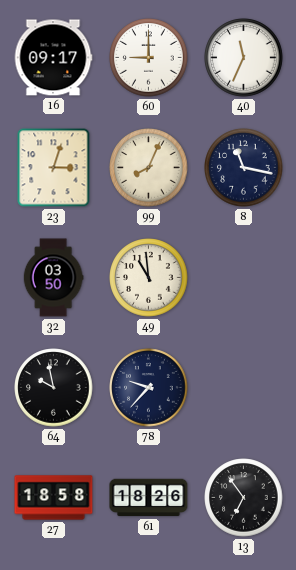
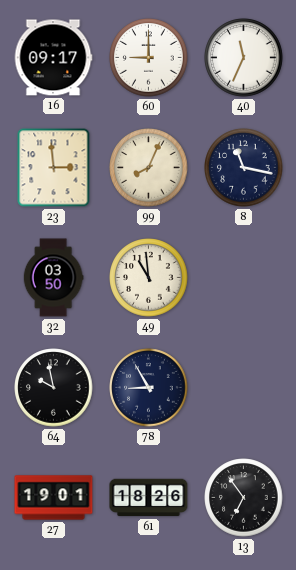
23: 3:03 -> 2:59
78: 9:37 -> 8:55
27: 18:58 -> 19:01
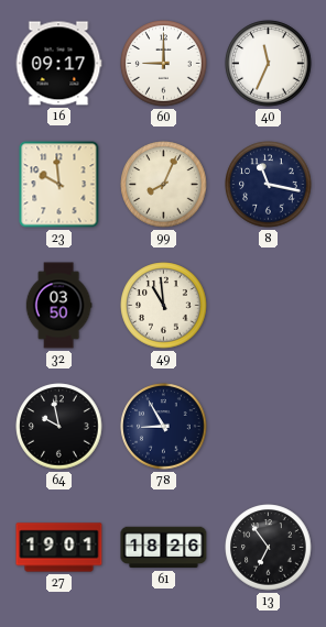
23: 2:59 -> 9:59
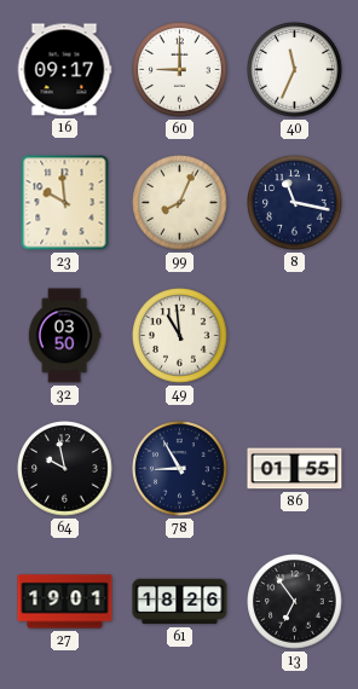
86: none -> 01:55
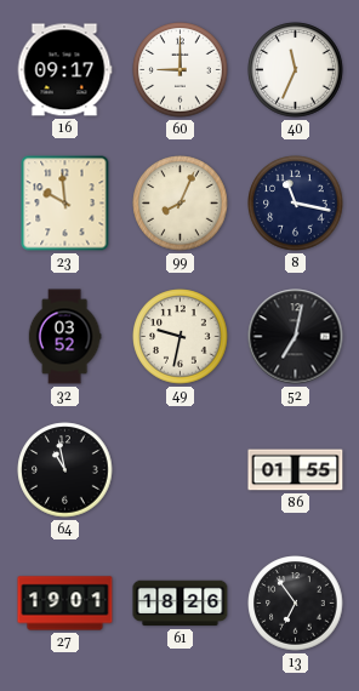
32: 03:50 -> 03:52
49: 10:59 -> 9:32
52: none -> 7:02
64: 9:58 -> 10:58
78: 8:55 -> none
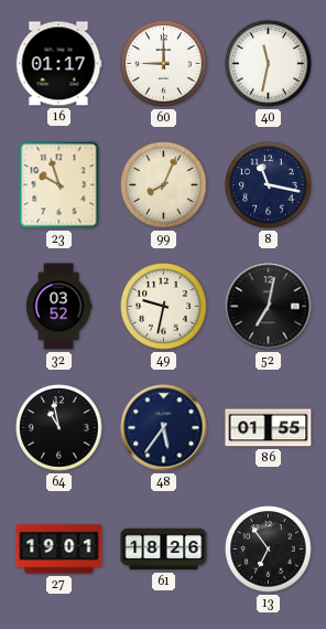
16: 09:17 -> 01:17
40: 11:34 -> 11:32
23: 9:59 -> 9:57
48: none -> 5:36
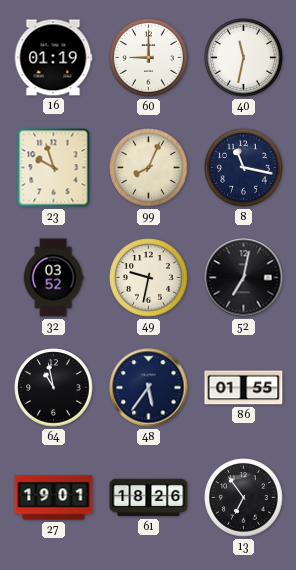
16: 01:17 -> 01:19
